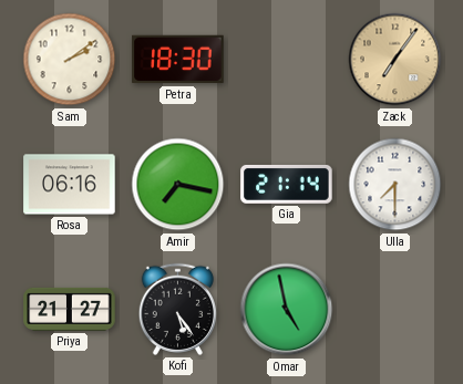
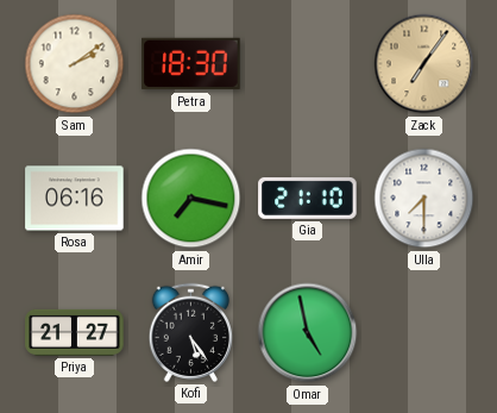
Gia: 21:14 -> 21:10
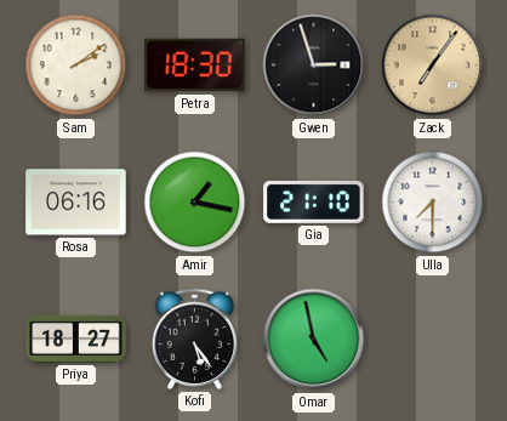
Gwen: none -> 2:57
Amir: 7:17 -> 1:17
Priya: 21:27 -> 18:27
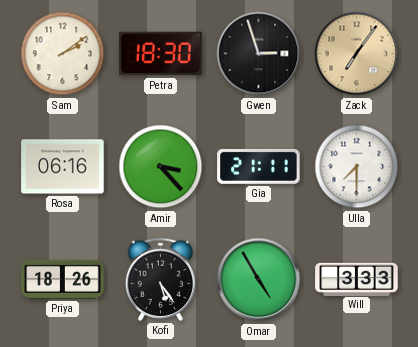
Amir: 1:17 -> 3:23
Gia: 21:10 -> 21:11
Priya: 18:27 -> 18:26
Omar: 4:58 -> 4:55
Will: none -> 3:33
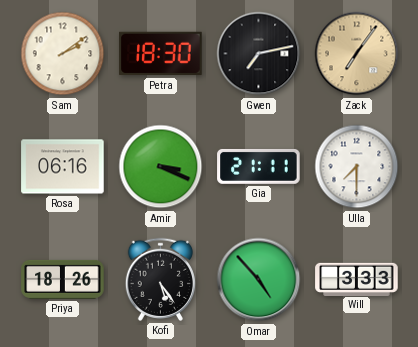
Gwen: 2:57 -> 7:13
Amir: 3:23 -> 3:19
Omar: 4:55 -> 4:53
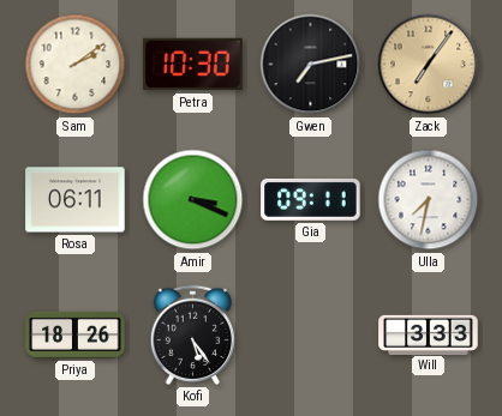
Petra: 18:30 -> 10:30
Rosa: 06:16 -> 06:11
Gia: 21:11 -> 09:11
Ulla: 7:30 -> 7:32
Omar: 4:53 -> none
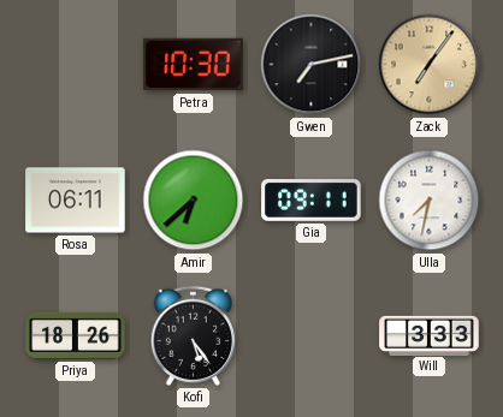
Sam: 2:09 -> none
Amir: 3:19 -> 6:38
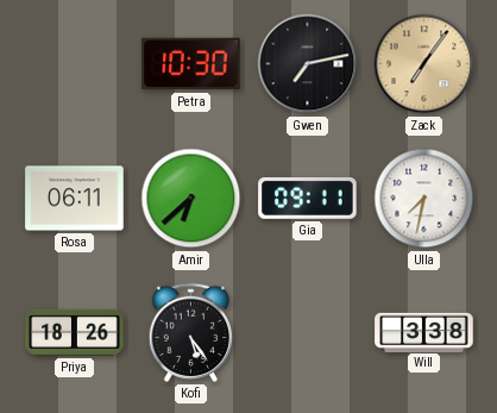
Will: 3:33 -> 3:38
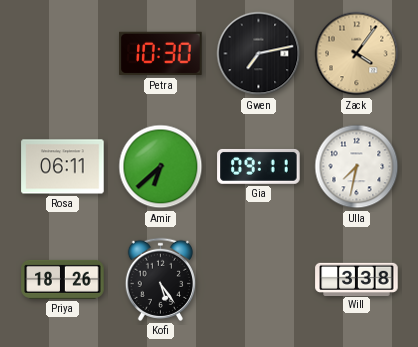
Zack: 7:06 -> 4:06
